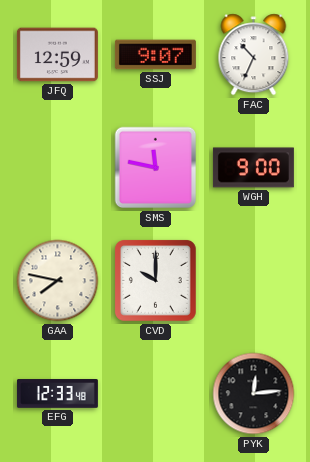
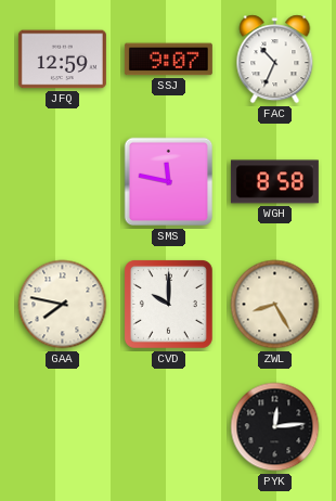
WGH: 9:00 -> 8:58
ZWL: none -> 8:25
EFG: 12:33 -> none
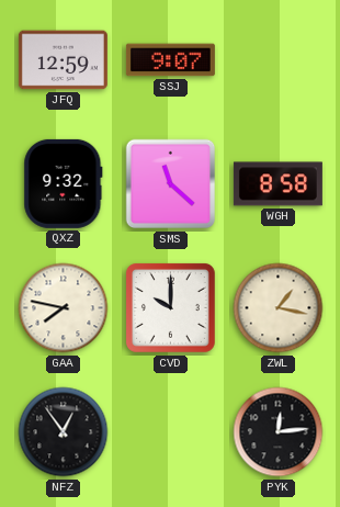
FAC: 10:34 -> none
QXZ: none -> 9:32
SMS: 11:47 -> 11:22
ZWL: 8:25 -> 1:17
NFZ: none -> 12:54
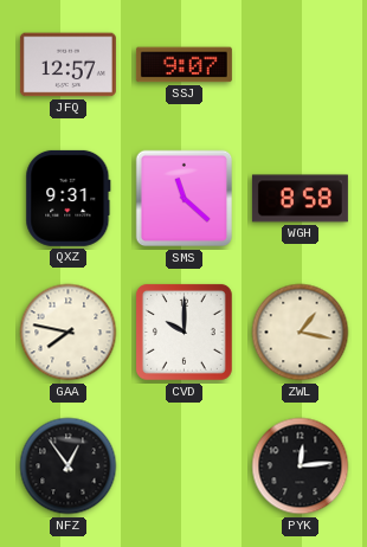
JFQ: 12:59 -> 12:57
QXZ: 9:32 -> 9:31
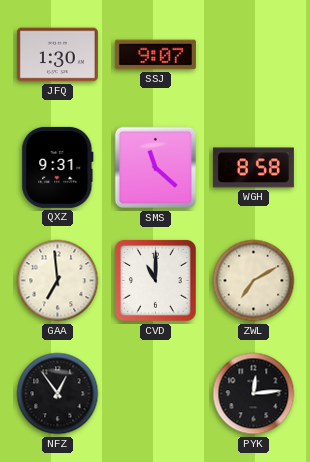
JFQ: 12:57 -> 1:30
GAA: 7:47 -> 6:59
CVD: 10:00 -> 11:00
ZWL: 1:17 -> 7:10
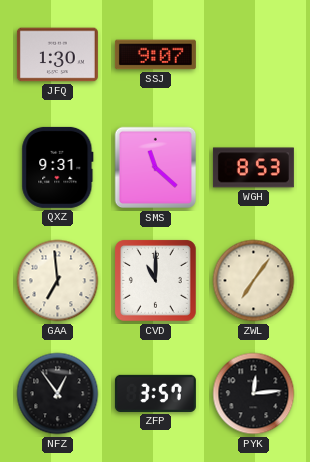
WGH: 8:58 -> 8:53
ZWL: 7:10 -> 7:06
ZFP: none -> 3:57
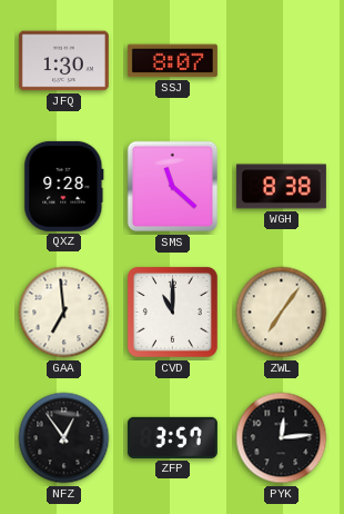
SSJ: 9:07 -> 8:07
QXZ: 9:31 -> 9:28
WGH: 8:53 -> 8:38
